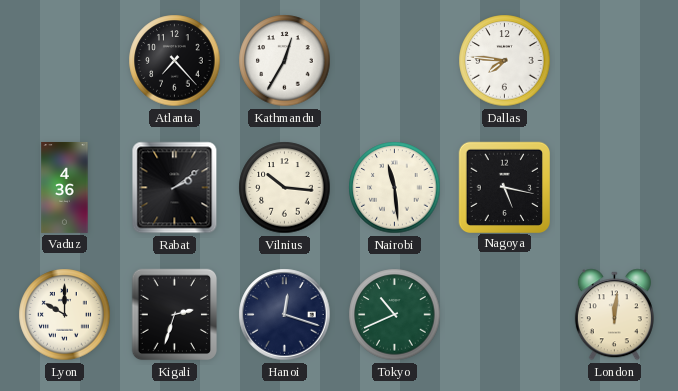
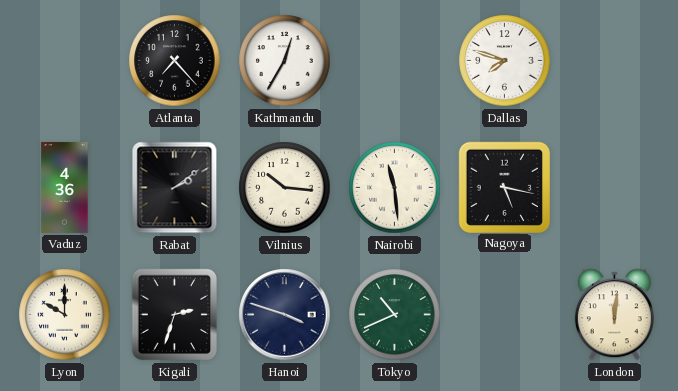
Dallas: 7:46 -> 7:48
Hanoi: 12:18 -> 3:48
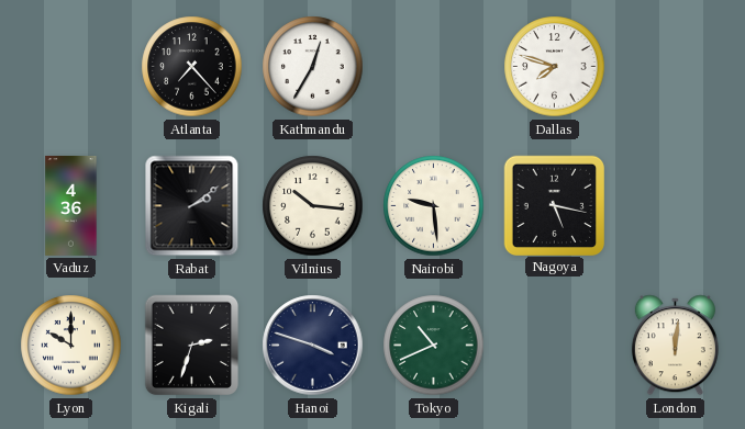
Nairobi: 11:29 -> 9:29
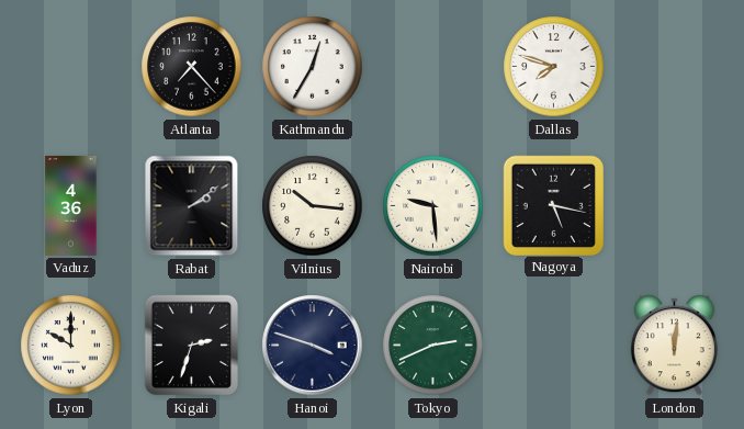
Tokyo: 10:41 -> 2:41
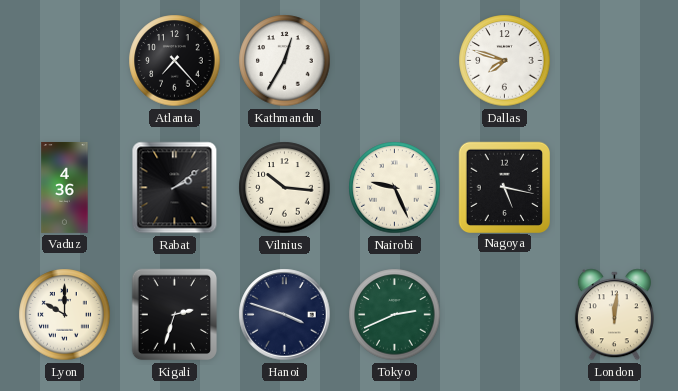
Nairobi: 9:29 -> 9:26
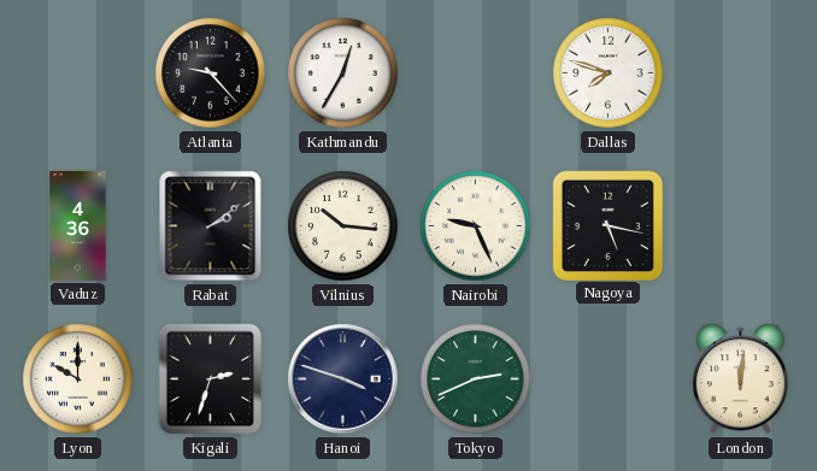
Atlanta: 7:23 -> 9:23
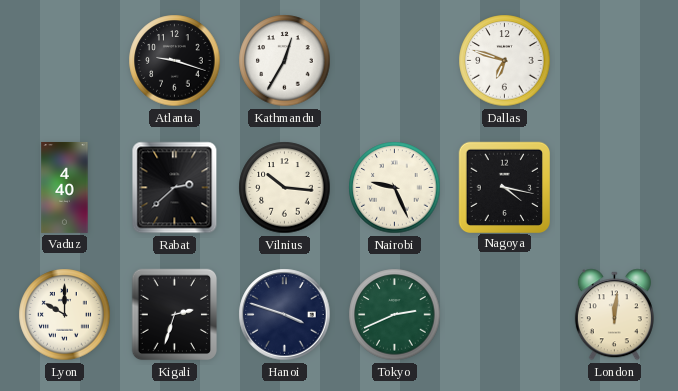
Atlanta: 9:23 -> 9:18
Dallas: 7:48 -> 6:48
Vaduz: 4:36 -> 4:40
Rabat: 2:09 -> 2:38
Nagoya: 5:17 -> 4:17
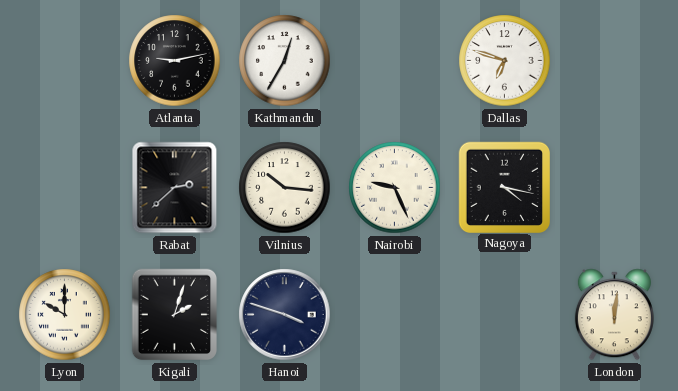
Atlanta: 9:18 -> 9:13
Vaduz: 4:40 -> none
Kigali: 2:33 -> 2:03
Tokyo: 2:41 -> none
